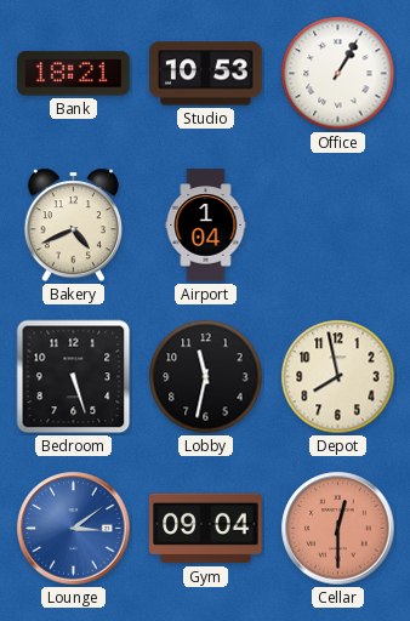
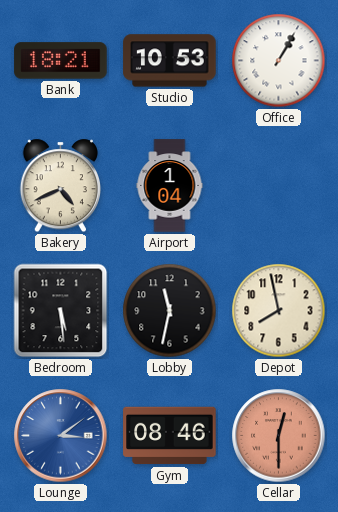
Bedroom: 5:27 -> 5:29
Gym: 09:04 -> 08:46
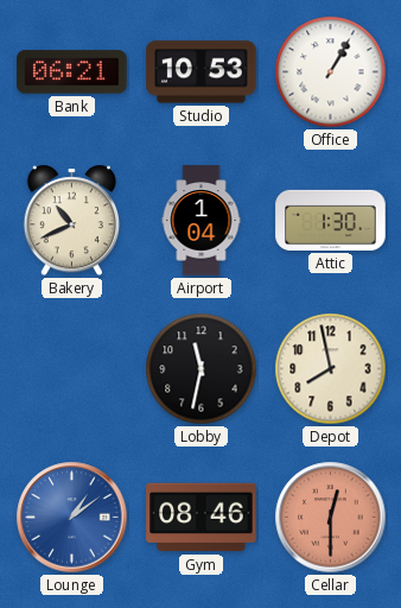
Bank: 18:21 -> 06:21
Bakery: 4:41 -> 10:41
Attic: none -> 1:30
Bedroom: 5:29 -> none
Lounge: 3:09 -> 1:09
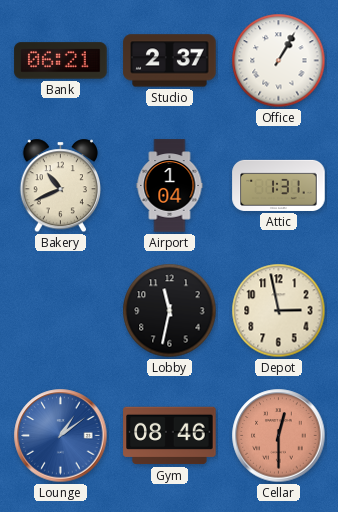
Studio: 10:53 -> 2:37
Attic: 1:30 -> 1:31
Depot: 7:58 -> 2:58
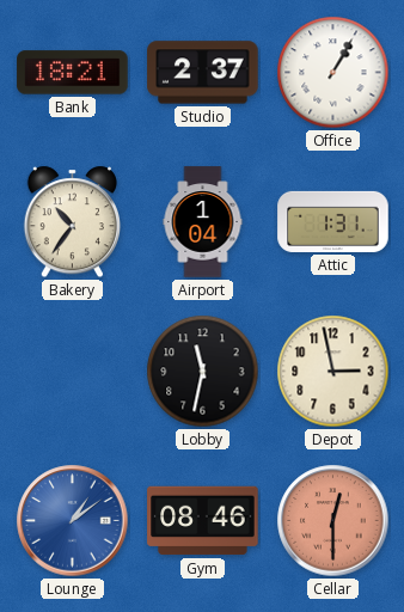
Bank: 06:21 -> 18:21
Bakery: 10:41 -> 10:36
